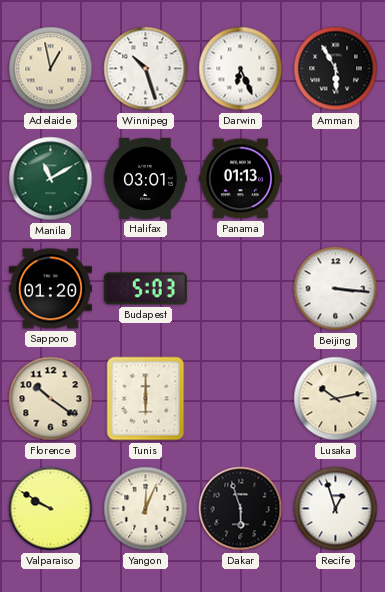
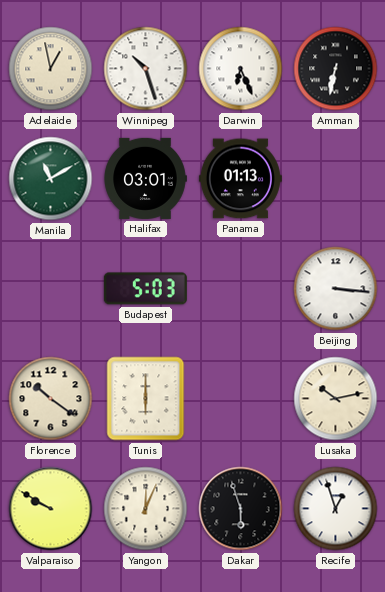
Amman: 5:55 -> 6:32
Sapporo: 01:20 -> none
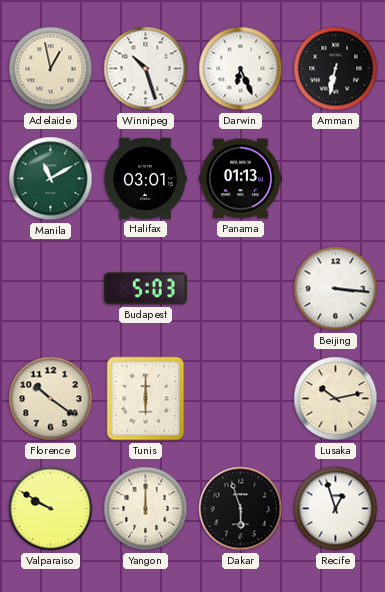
Yangon: 12:04 -> 12:00
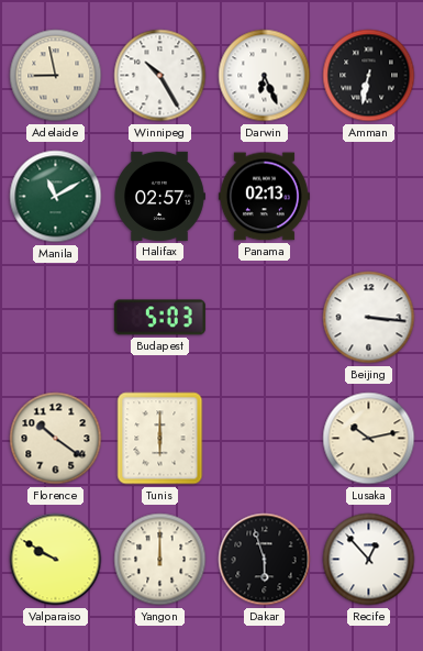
Adelaide: 12:58 -> 8:58
Winnipeg: 10:27 -> 10:25
Halifax: 03:01 -> 02:57
Panama: 01:13 -> 02:13
Recife: 12:57 -> 12:53
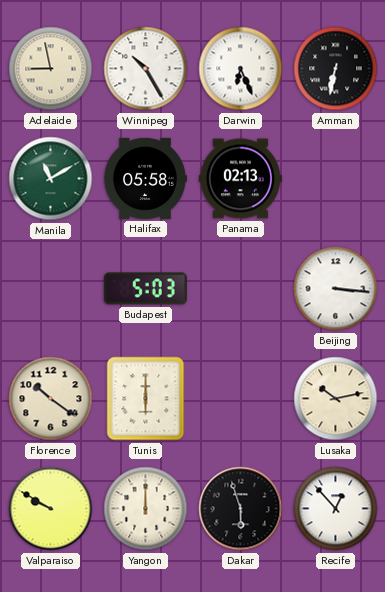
Halifax: 02:57 -> 05:58
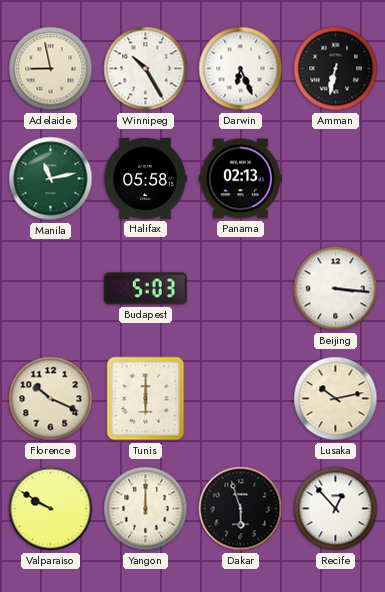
Manila: 11:10 -> 11:13
Florence: 10:21 -> 10:19
